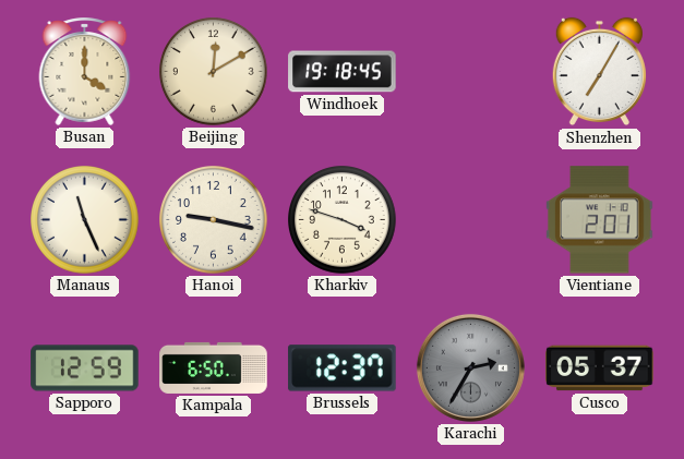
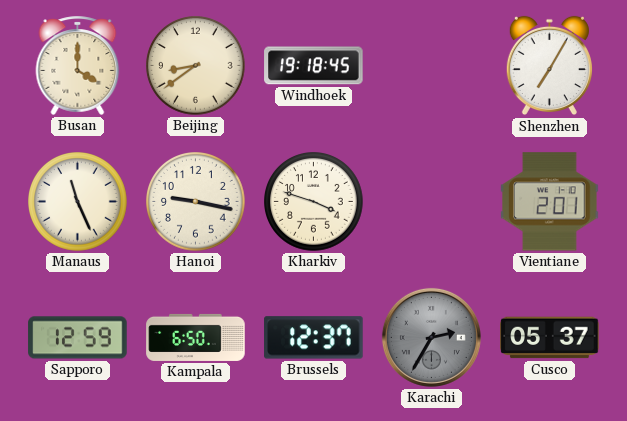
Beijing: 12:10 -> 8:39
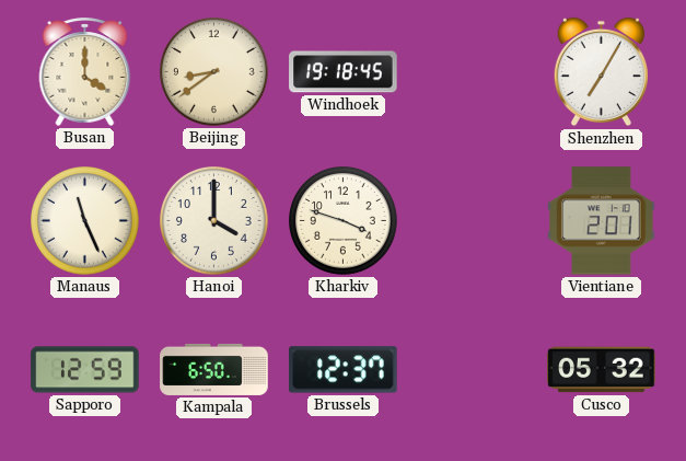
Hanoi: 9:17 -> 4:00
Karachi: 2:35 -> none
Cusco: 05:37 -> 05:32
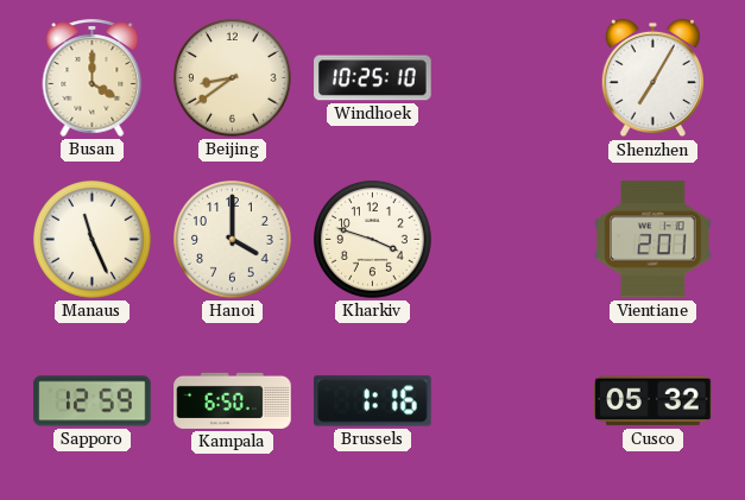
Windhoek: 19:18 -> 10:25
Brussels: 12:37 -> 1:16
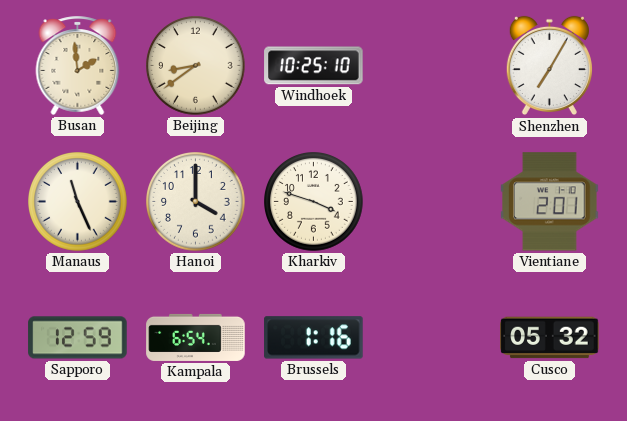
Busan: 4:00 -> 1:59
Kampala: 6:50 -> 6:54
